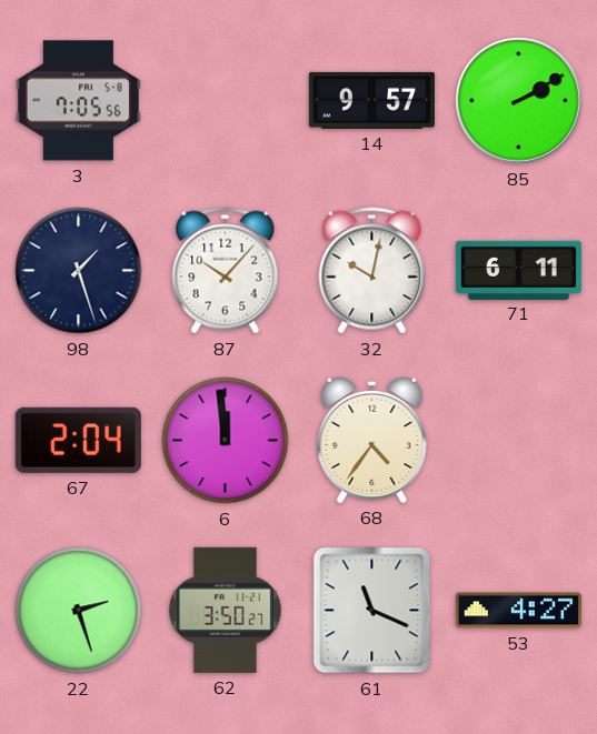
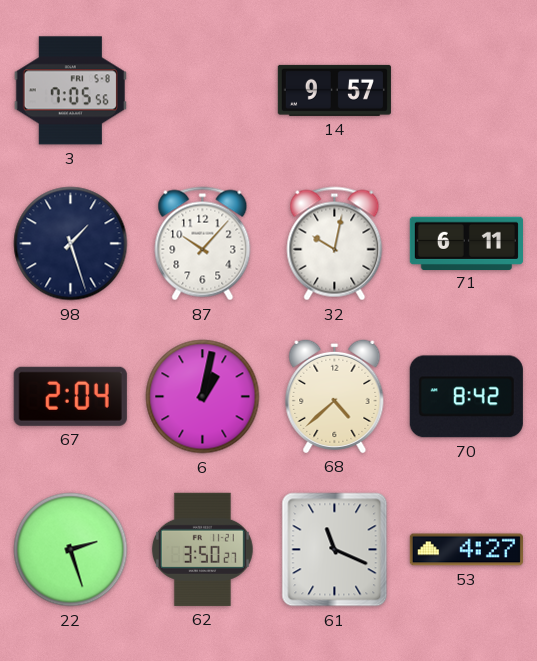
85: 2:10 -> none
6: 11:59 -> 1:02
68: 4:36 -> 4:38
70: none -> 8:42
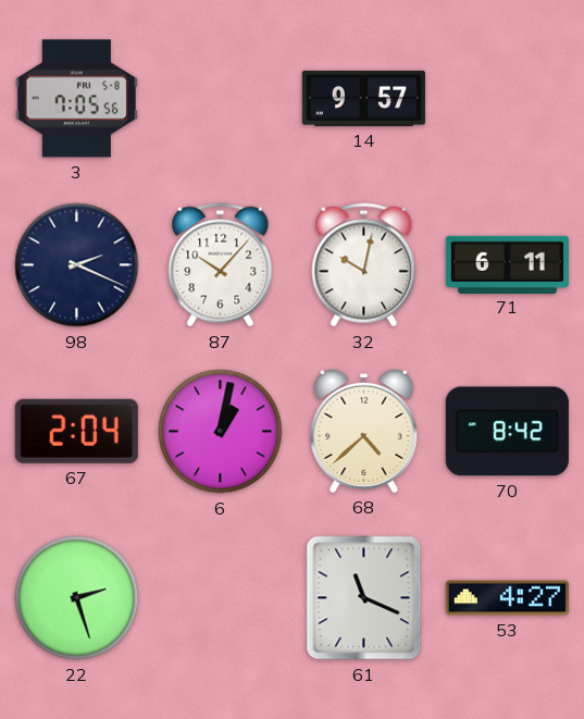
98: 1:27 -> 2:19
62: 3:50 -> none
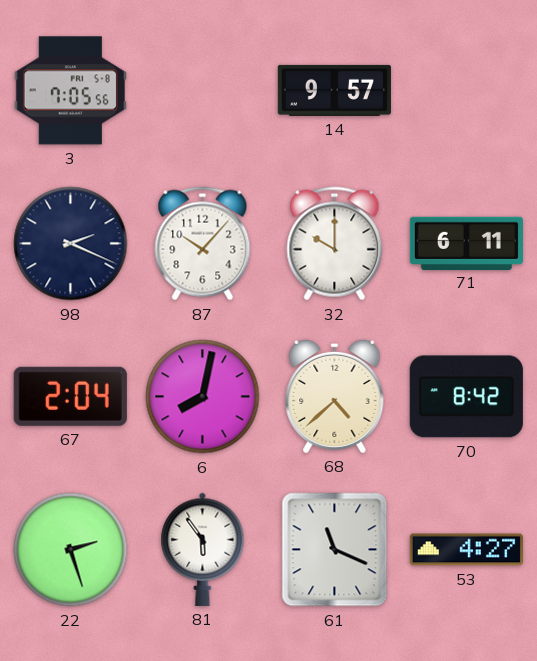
32: 10:02 -> 10:00
6: 1:02 -> 8:02
81: none -> 5:54
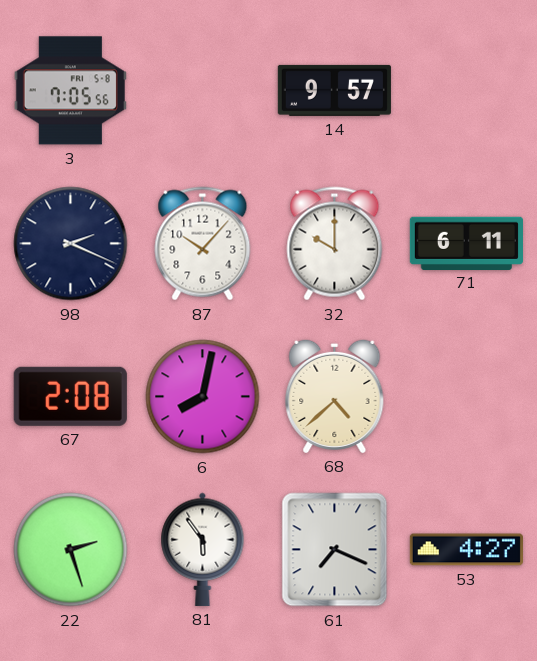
67: 2:04 -> 2:08
70: 8:42 -> none
61: 11:19 -> 7:19
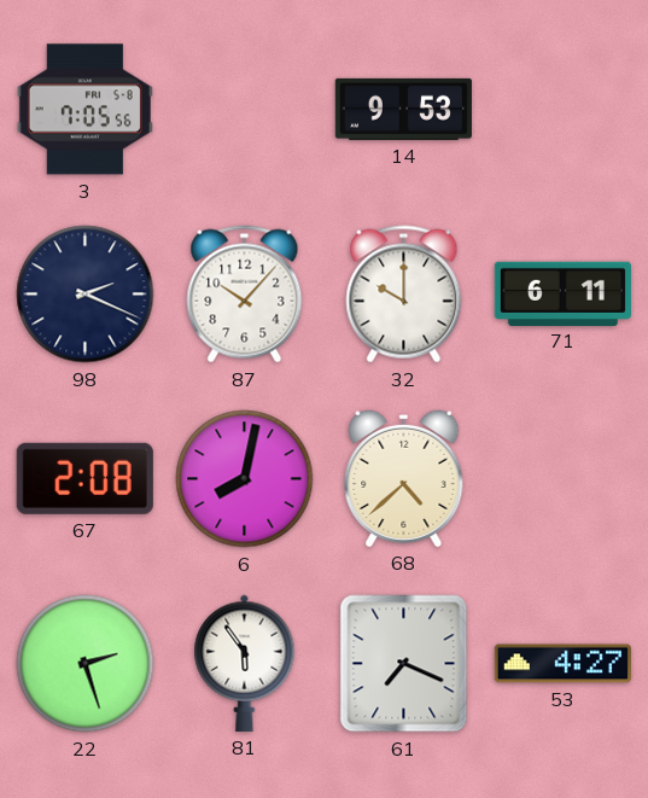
14: 9:57 -> 9:53
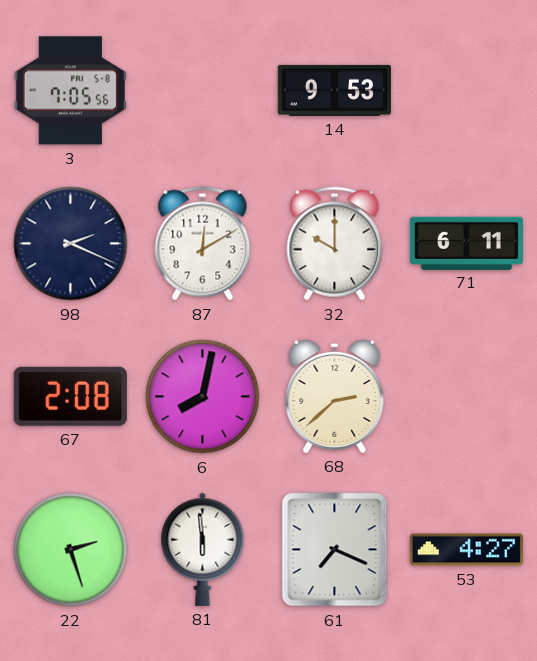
87: 10:07 -> 12:10
68: 4:38 -> 2:38
81: 5:54 -> 5:59
